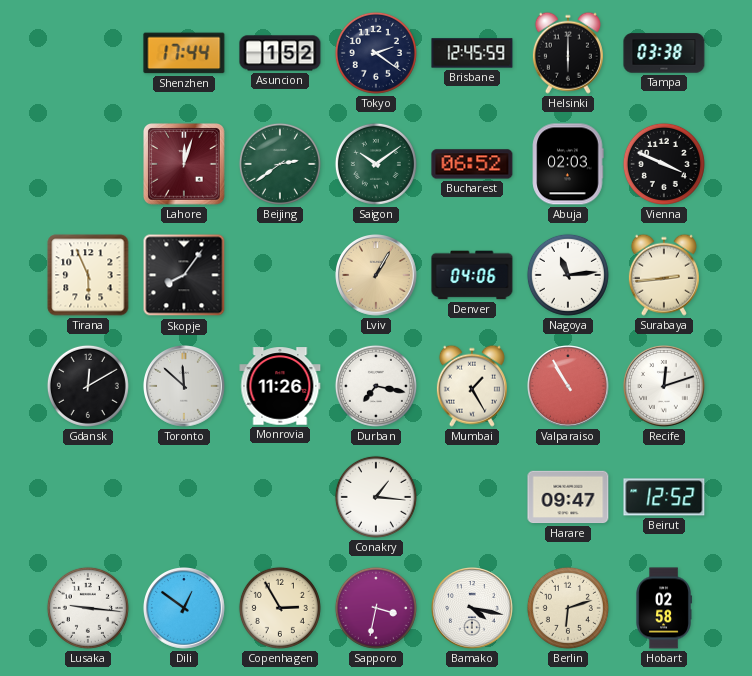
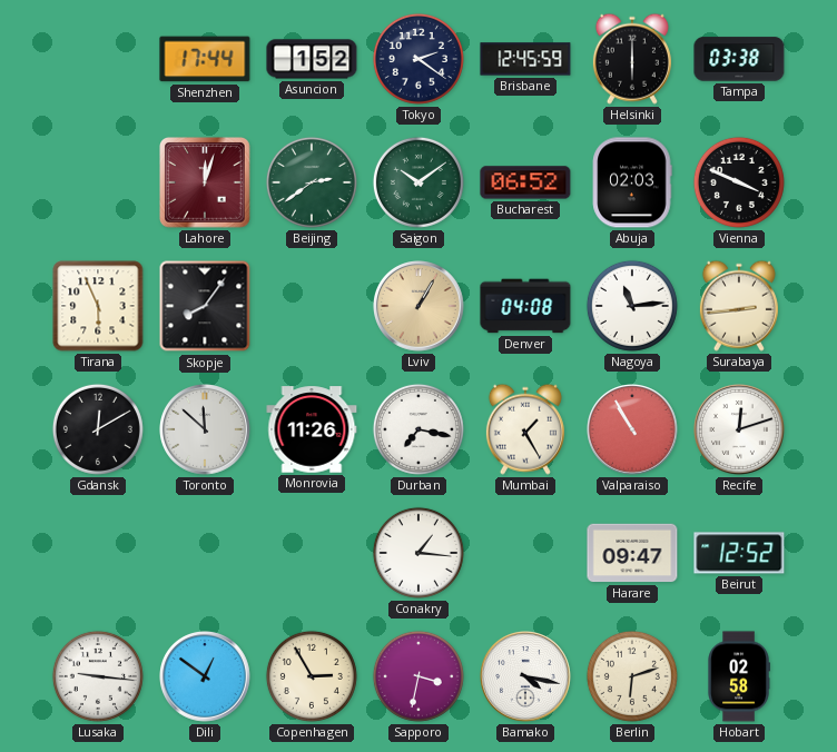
Denver: 04:06 -> 04:08
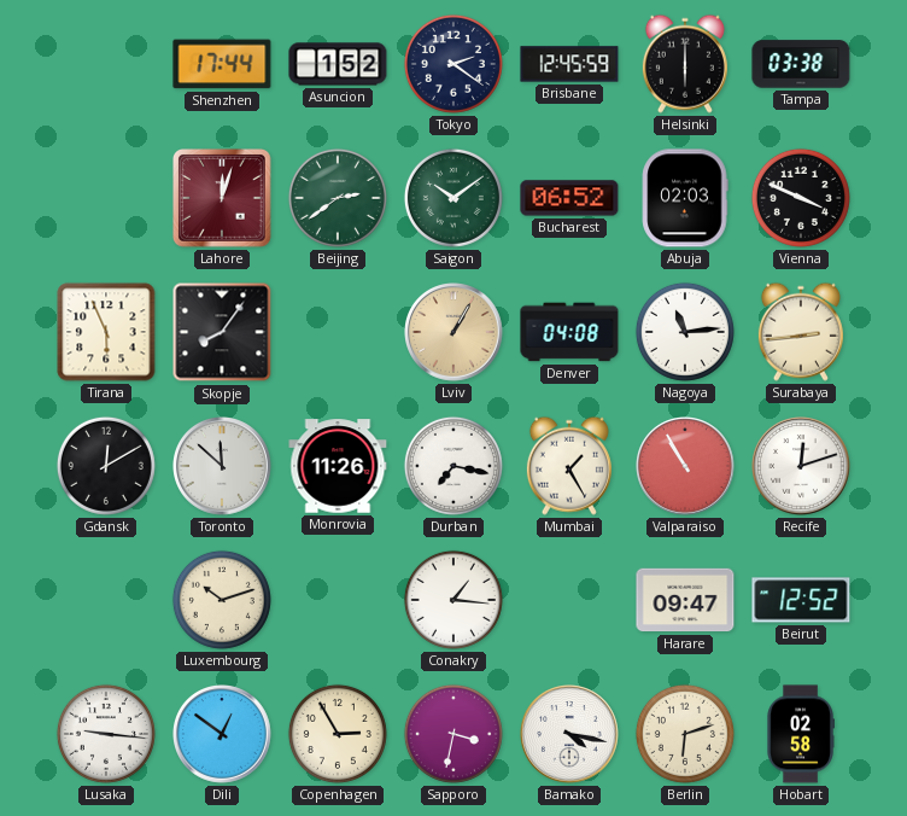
Luxembourg: none -> 10:12
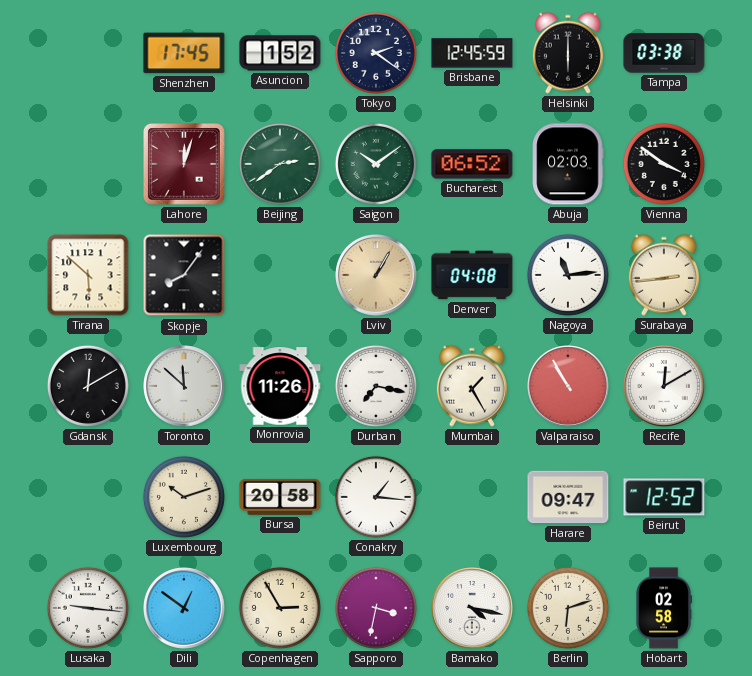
Shenzhen: 17:44 -> 17:45
Vienna: 3:49 -> 3:51
Tirana: 5:56 -> 5:52
Recife: 12:12 -> 12:10
Bursa: none -> 20:58
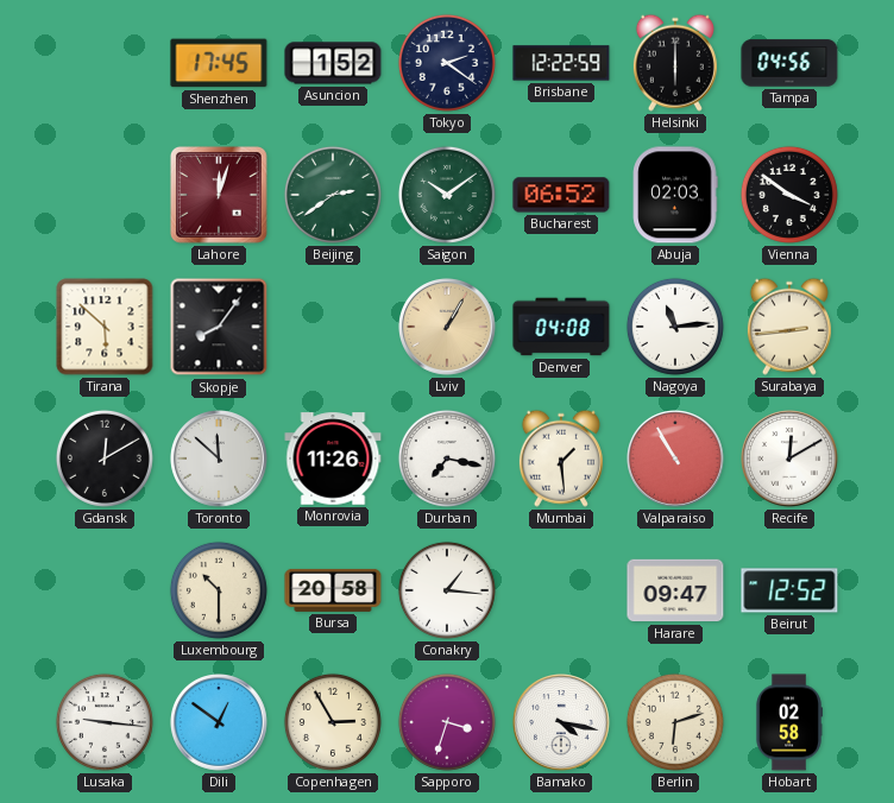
Brisbane: 12:45 -> 12:22
Tampa: 03:38 -> 04:56
Mumbai: 1:25 -> 1:29
Luxembourg: 10:12 -> 10:30
Sapporo: 3:32 -> 3:33
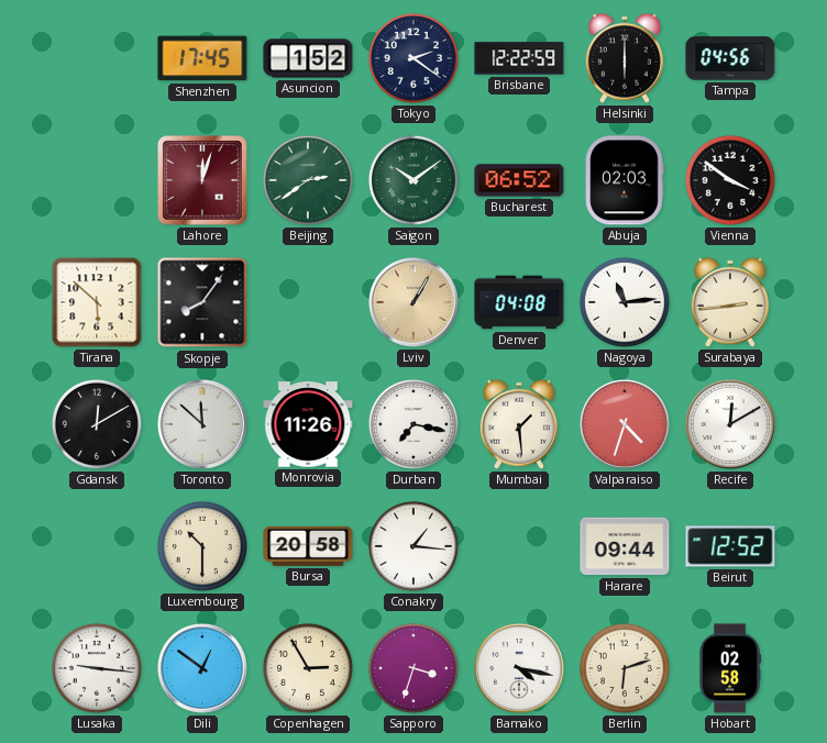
Valparaiso: 10:55 -> 4:33
Harare: 09:47 -> 09:44
